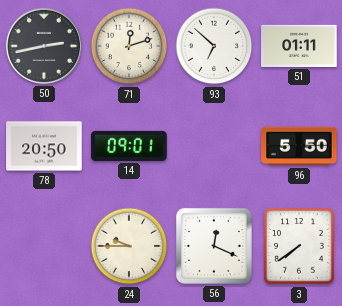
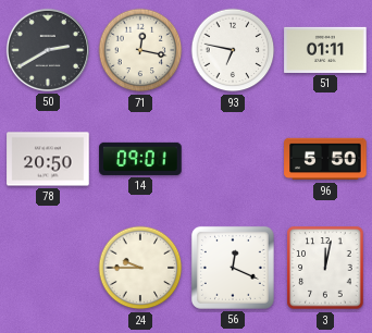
50: 2:43 -> 2:40
71: 12:12 -> 12:17
93: 6:52 -> 6:47
3: 7:39 -> 12:02
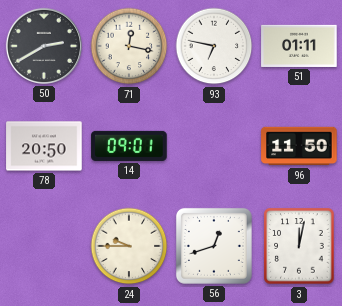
96: 5:50 -> 11:50
56: 12:19 -> 12:42
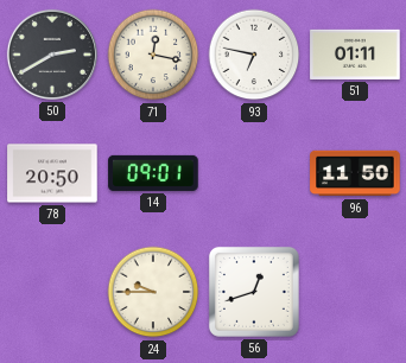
3: 12:02 -> none
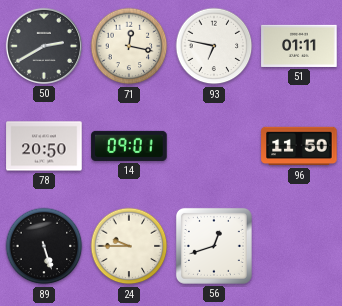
89: none -> 5:27
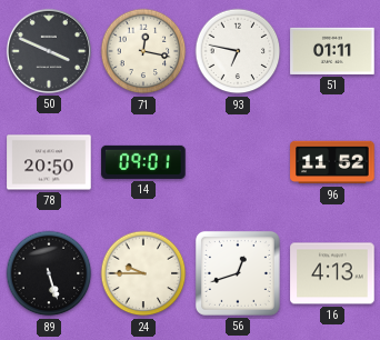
50: 2:40 -> 3:49
96: 11:50 -> 11:52
16: none -> 4:13
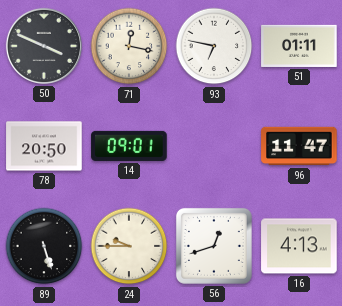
96: 11:52 -> 11:47
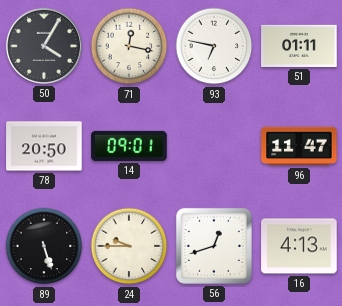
50: 3:49 -> 4:05
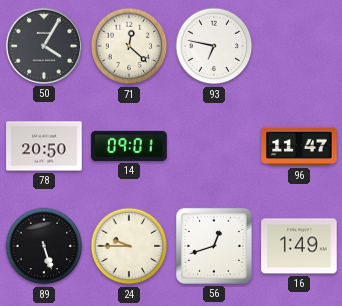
71: 12:17 -> 12:22
51: 01:11 -> none
16: 4:13 -> 1:49
